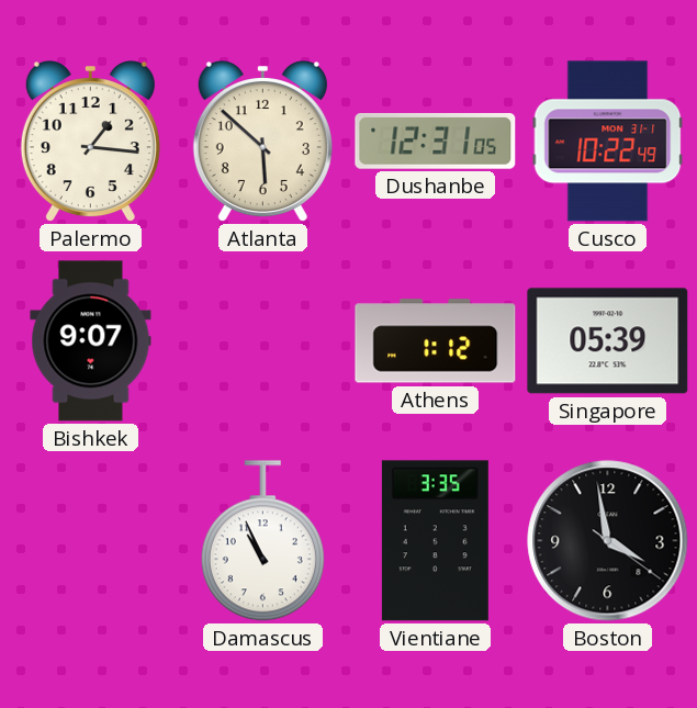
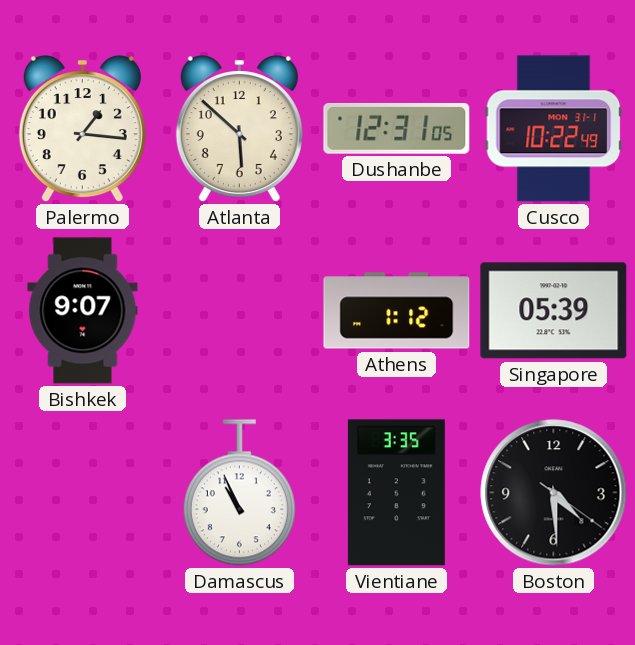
Boston: 3:58 -> 4:29
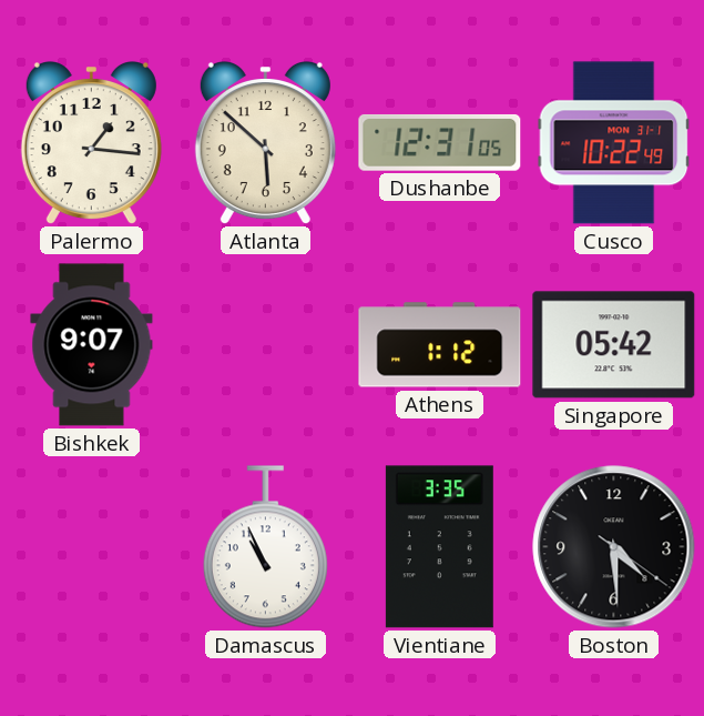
Singapore: 05:39 -> 05:42
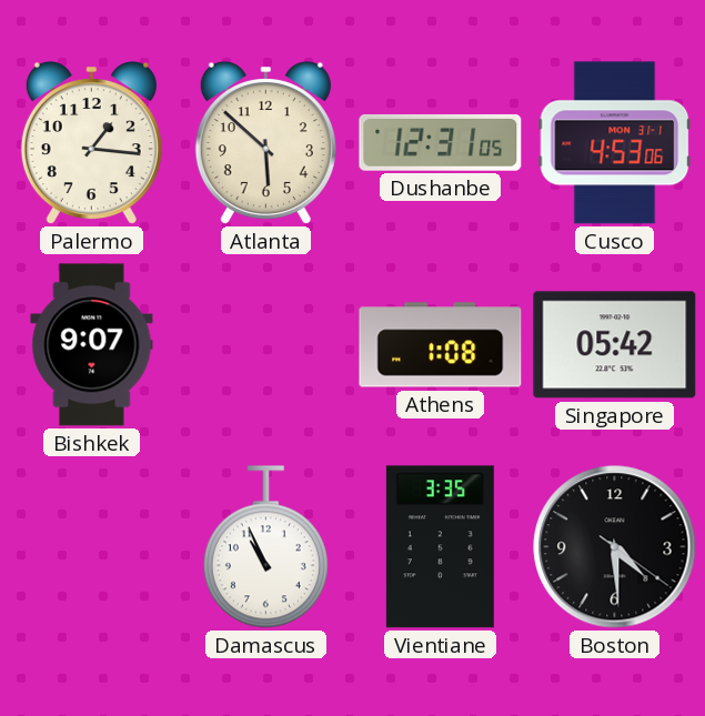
Cusco: 10:22 -> 4:53
Athens: 1:12 -> 1:08
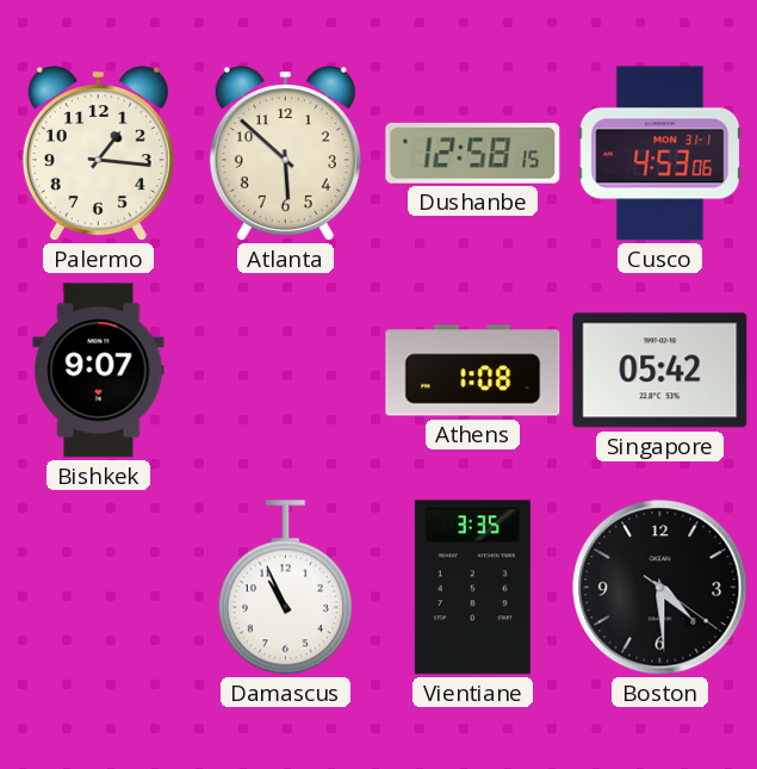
Dushanbe: 12:31 -> 12:58
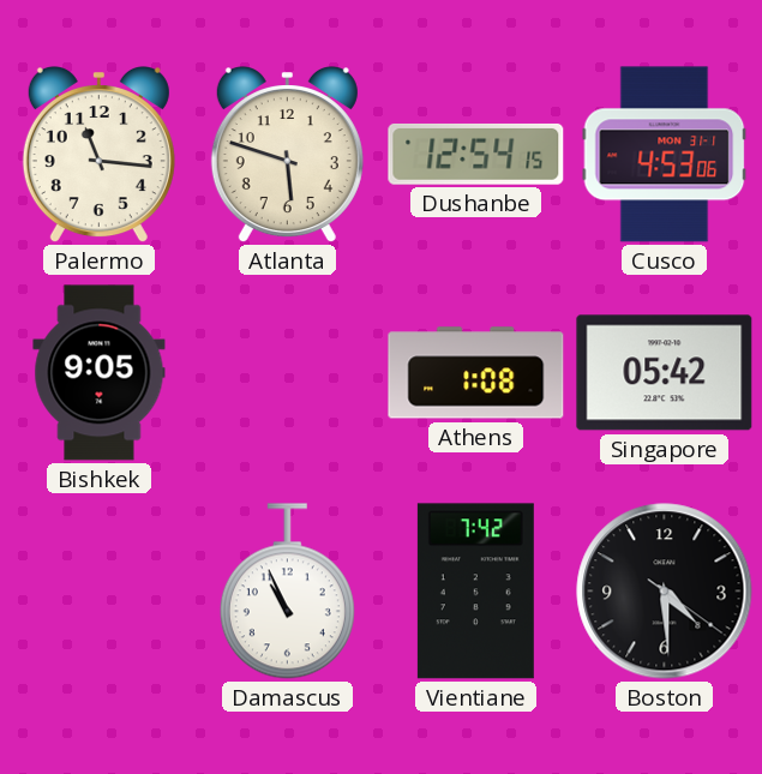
Palermo: 1:16 -> 11:16
Atlanta: 5:52 -> 5:48
Dushanbe: 12:58 -> 12:54
Bishkek: 9:07 -> 9:05
Vientiane: 3:35 -> 7:42
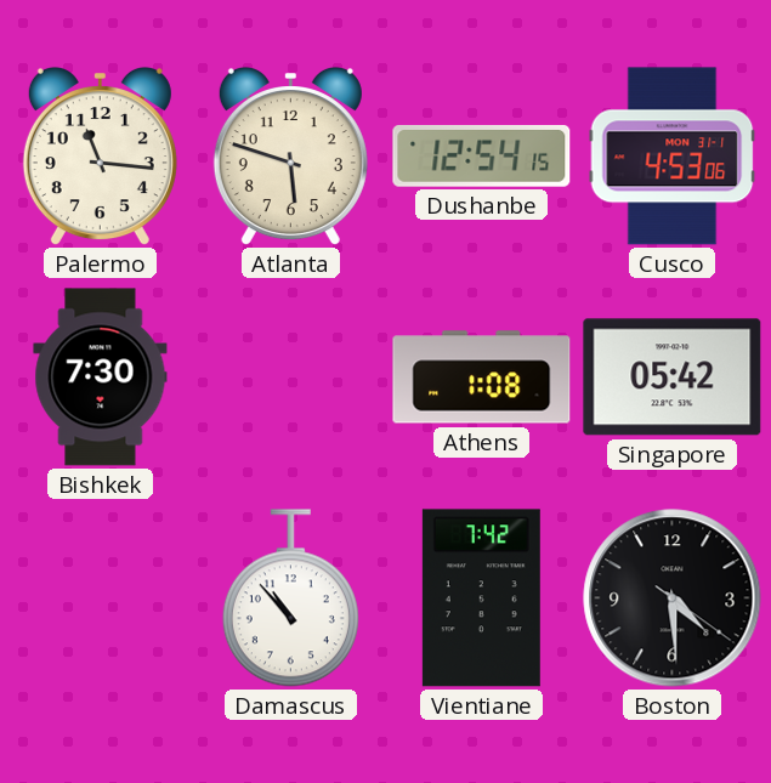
Bishkek: 9:05 -> 7:30
Damascus: 10:56 -> 10:53
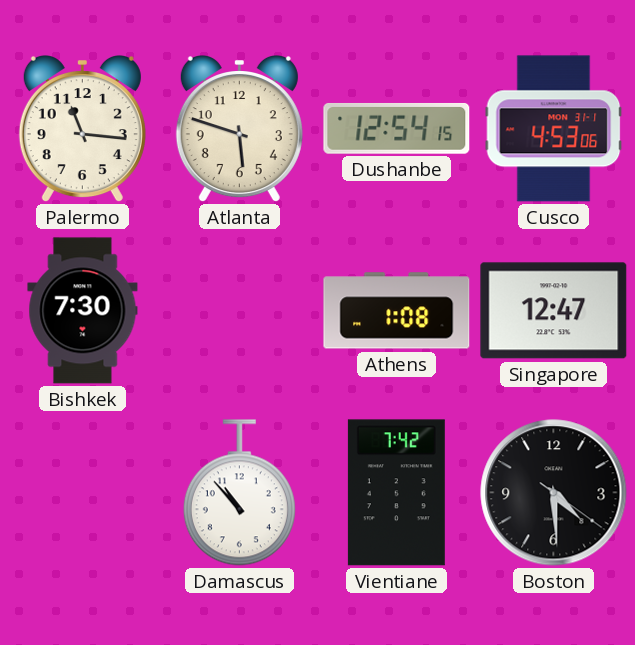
Singapore: 05:42 -> 12:47
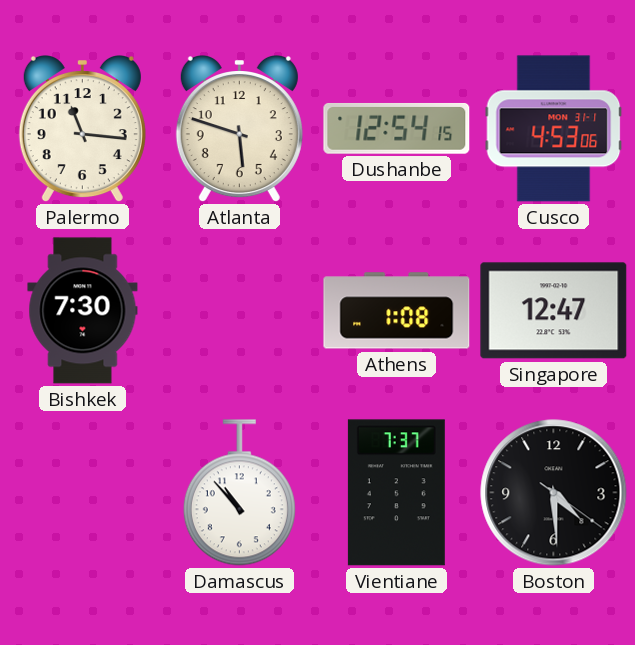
Vientiane: 7:42 -> 7:37
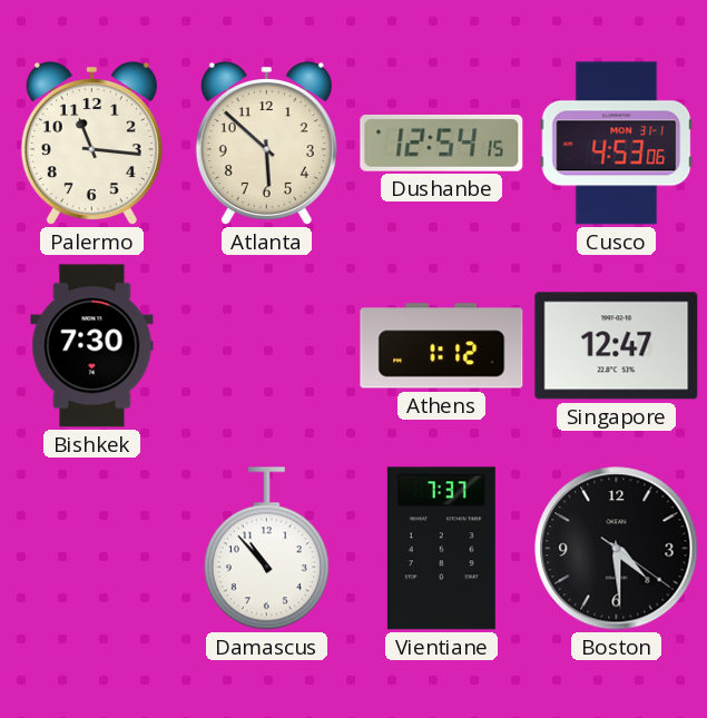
Atlanta: 5:48 -> 5:52
Athens: 1:08 -> 1:12
